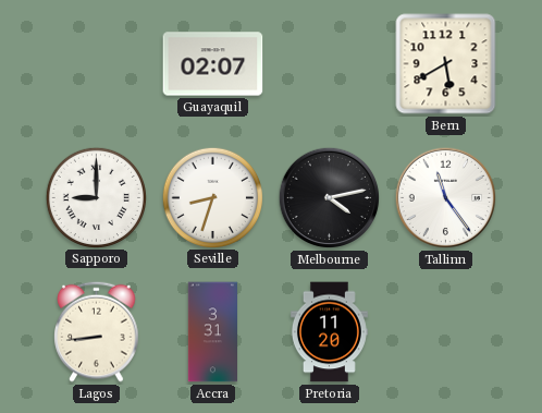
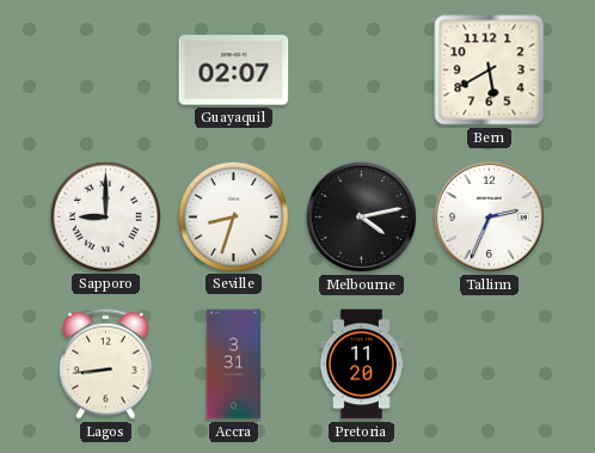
Tallinn: 11:24 -> 2:34
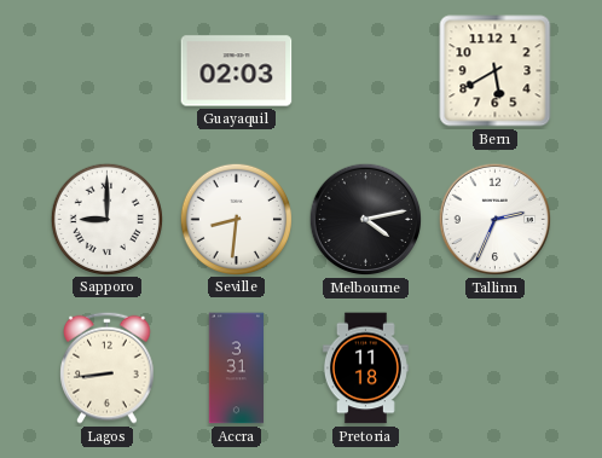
Guayaquil: 02:07 -> 02:03
Seville: 8:33 -> 8:31
Pretoria: 11:20 -> 11:18
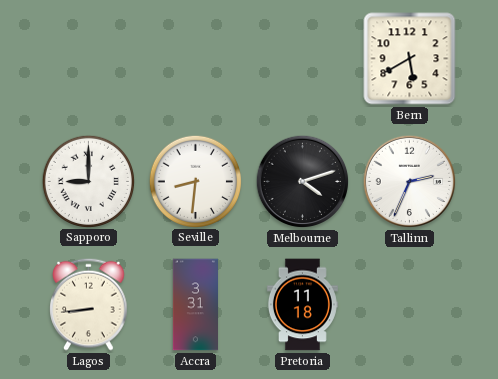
Guayaquil: 02:03 -> none
Melbourne: 4:13 -> 4:12
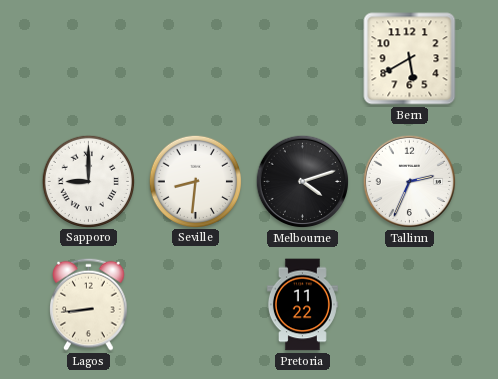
Accra: 3:31 -> none
Pretoria: 11:18 -> 11:22
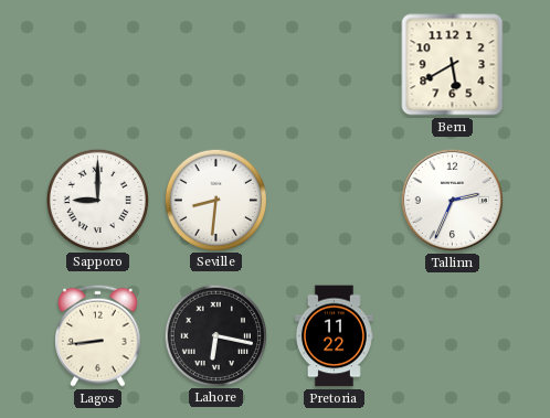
Melbourne: 4:12 -> none
Lahore: none -> 6:17
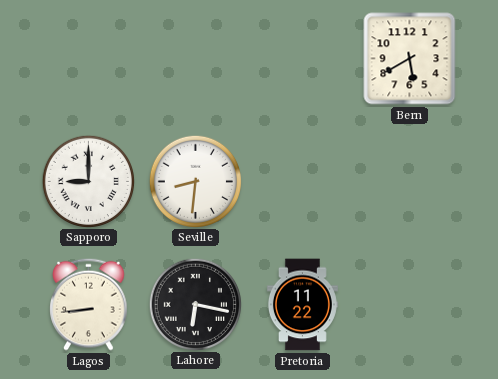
Tallinn: 2:34 -> none
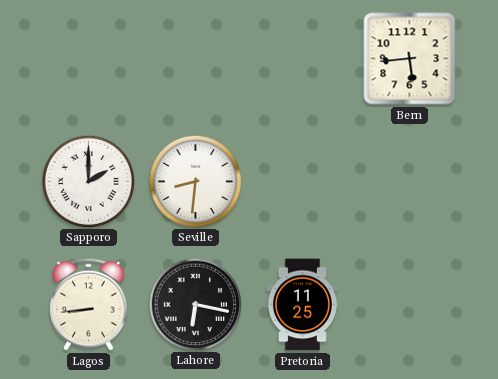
Bern: 5:40 -> 5:44
Sapporo: 9:00 -> 2:00
Pretoria: 11:22 -> 11:25
